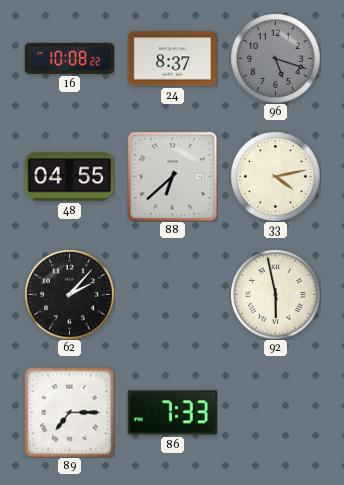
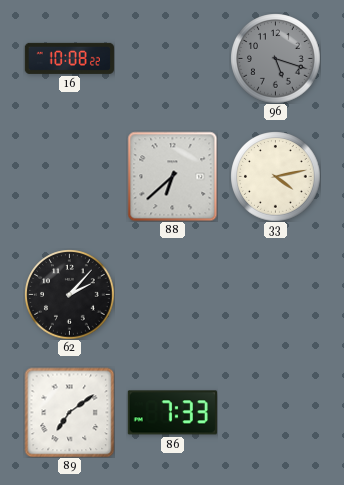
24: 8:37 -> none
48: 04:55 -> none
92: 5:58 -> none
89: 7:15 -> 7:09
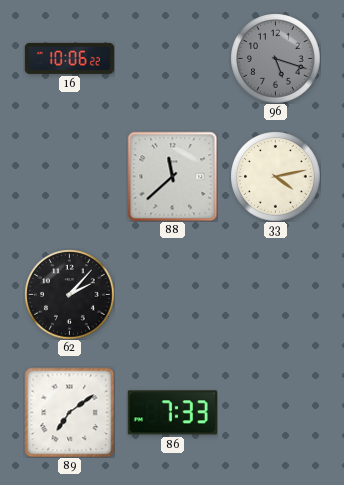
16: 10:08 -> 10:06
88: 6:38 -> 11:38
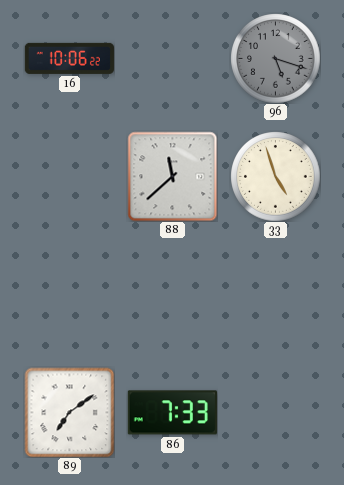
33: 4:13 -> 4:57
62: 2:07 -> none
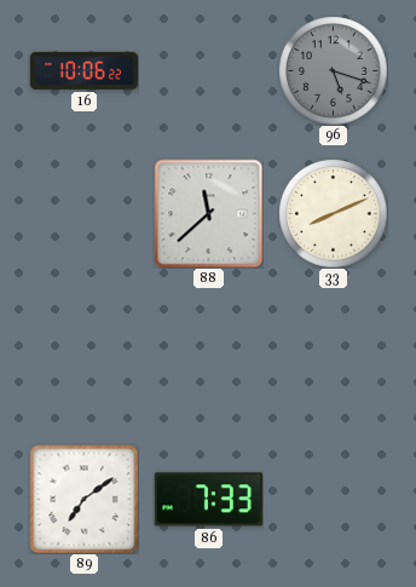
33: 4:57 -> 8:11
